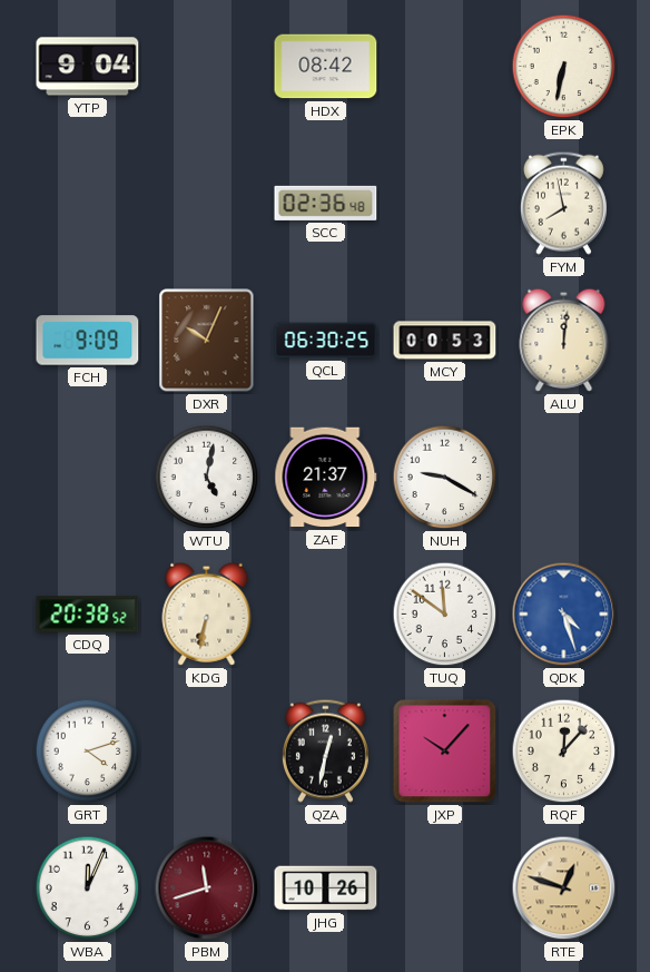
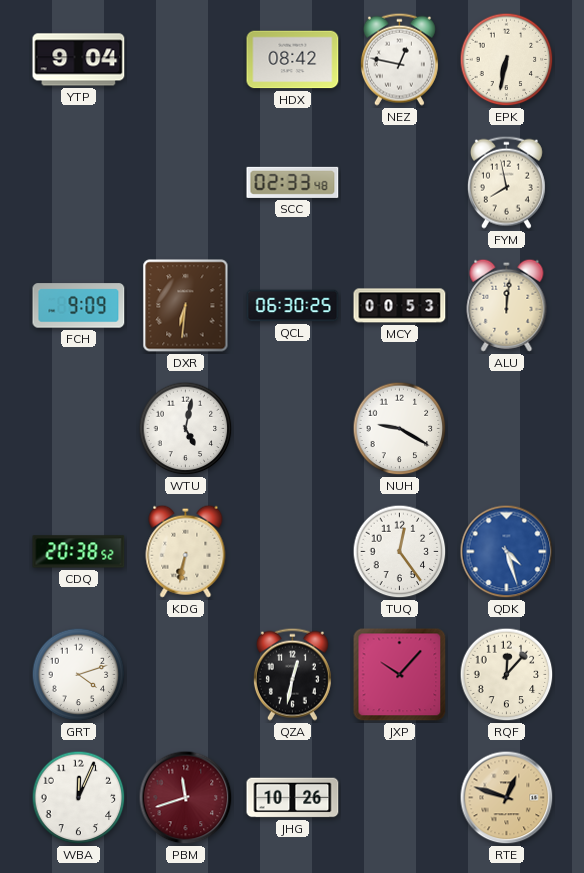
NEZ: none -> 12:47
SCC: 02:36 -> 02:33
DXR: 10:04 -> 6:31
ZAF: 21:37 -> none
TUQ: 11:51 -> 12:24
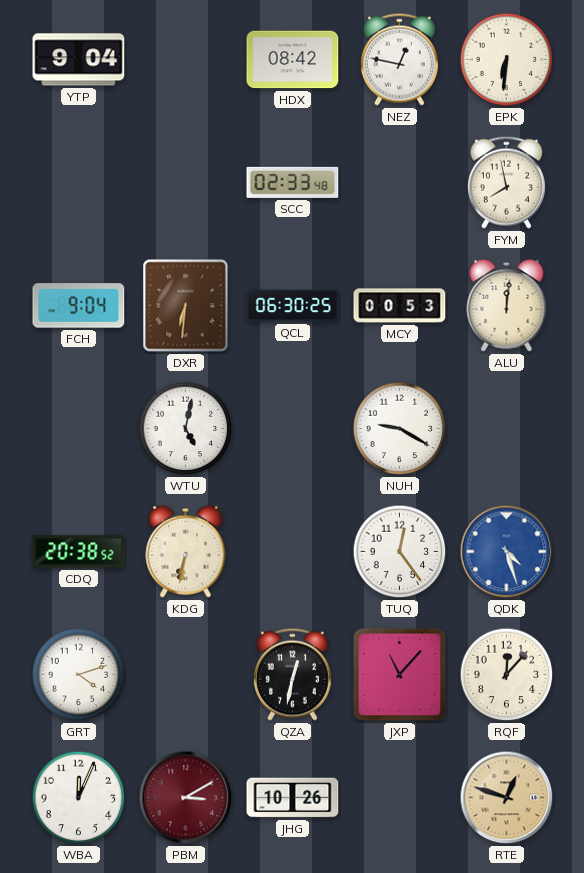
EPK: 6:32 -> 6:31
FCH: 9:09 -> 9:04
JXP: 10:07 -> 11:07
PBM: 11:42 -> 3:10
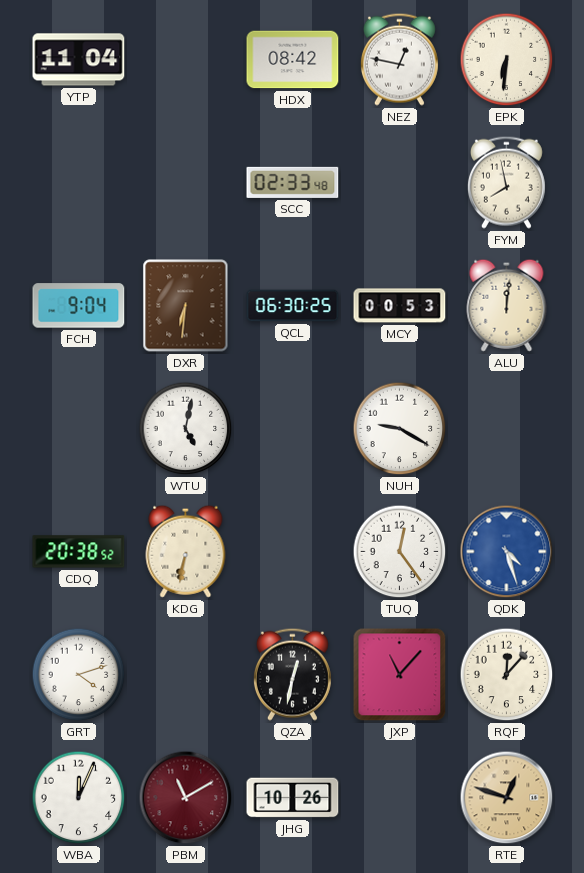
YTP: 9:04 -> 11:04
PBM: 3:10 -> 11:10
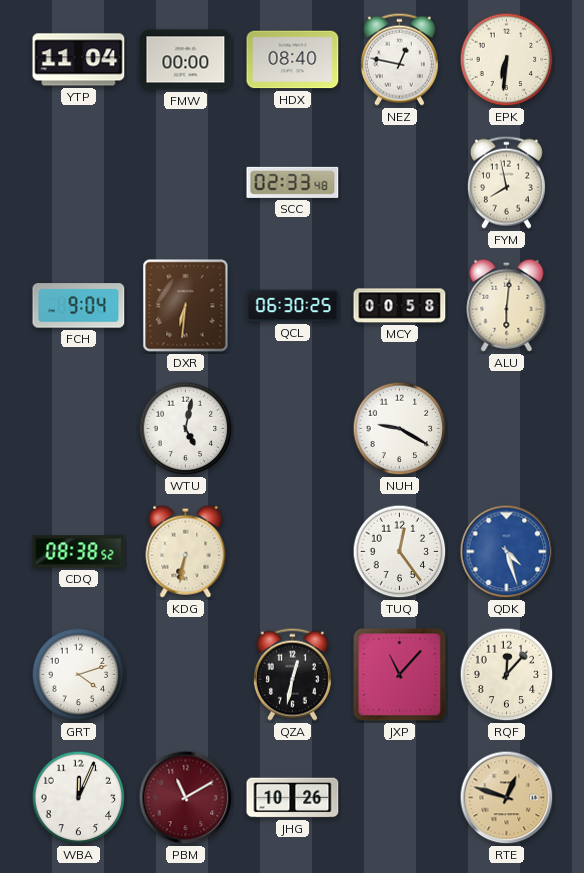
FMW: none -> 00:00
HDX: 08:42 -> 08:40
MCY: 00:53 -> 00:58
ALU: 12:01 -> 6:01
CDQ: 20:38 -> 08:38
